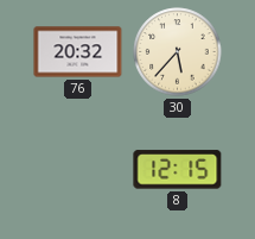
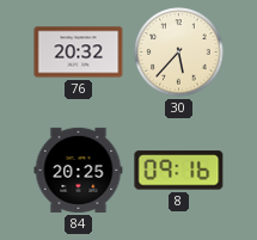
84: none -> 20:25
8: 12:15 -> 09:16
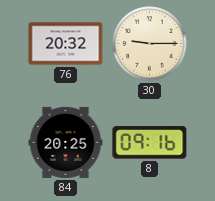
30: 5:37 -> 9:15
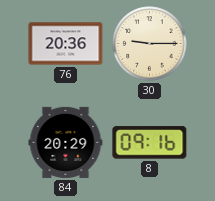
76: 20:32 -> 20:36
84: 20:25 -> 20:29
